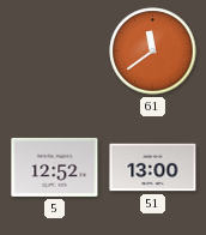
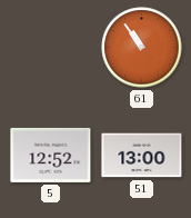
61: 11:39 -> 10:54
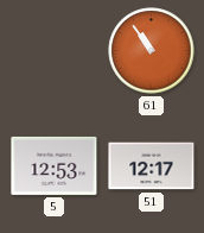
5: 12:52 -> 12:53
51: 13:00 -> 12:17
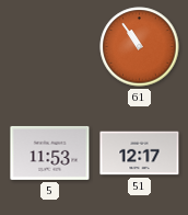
5: 12:53 -> 11:53
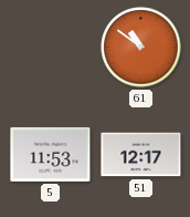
61: 10:54 -> 10:51
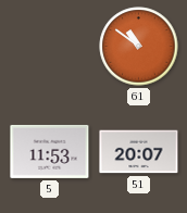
51: 12:17 -> 20:07
